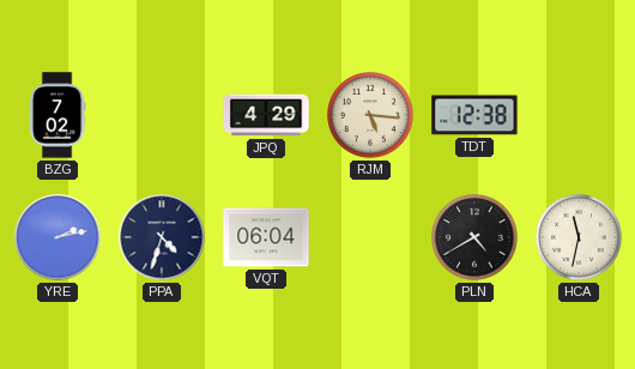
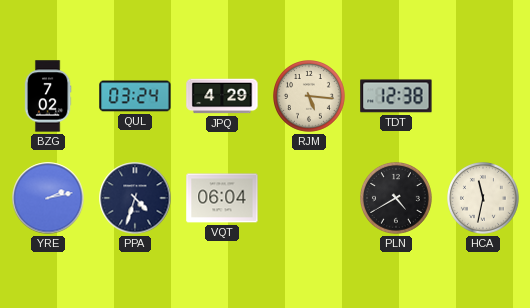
QUL: none -> 03:24
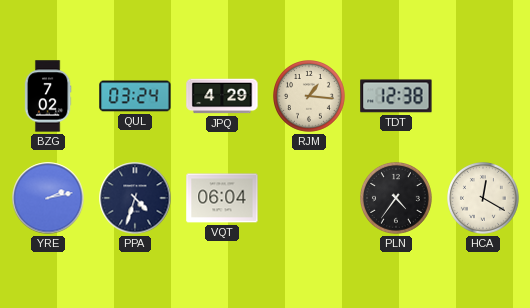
RJM: 5:16 -> 1:16
PLN: 4:40 -> 4:36
HCA: 11:32 -> 12:20
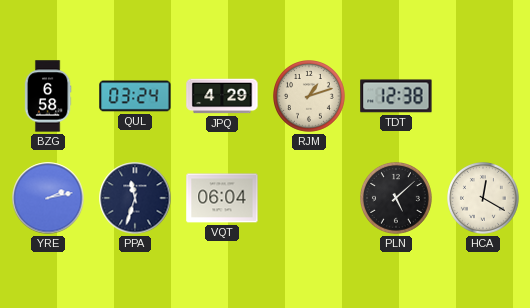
BZG: 7:02 -> 6:58
RJM: 1:16 -> 1:12
PPA: 4:33 -> 11:33
PLN: 4:36 -> 5:08
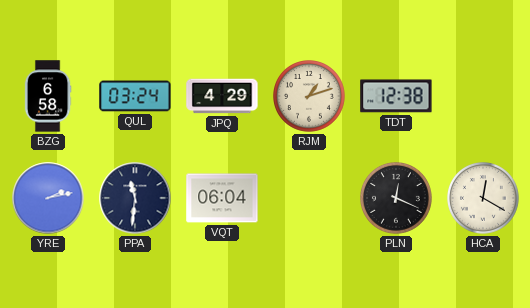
PPA: 11:33 -> 11:31
PLN: 5:08 -> 12:19
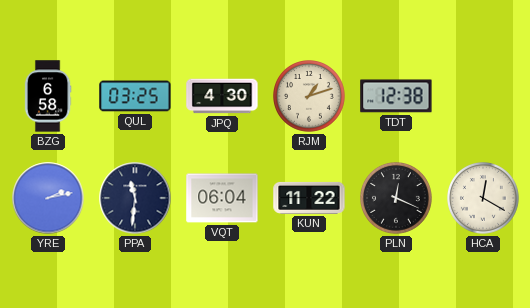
QUL: 03:24 -> 03:25
JPQ: 4:29 -> 4:30
KUN: none -> 11:22
